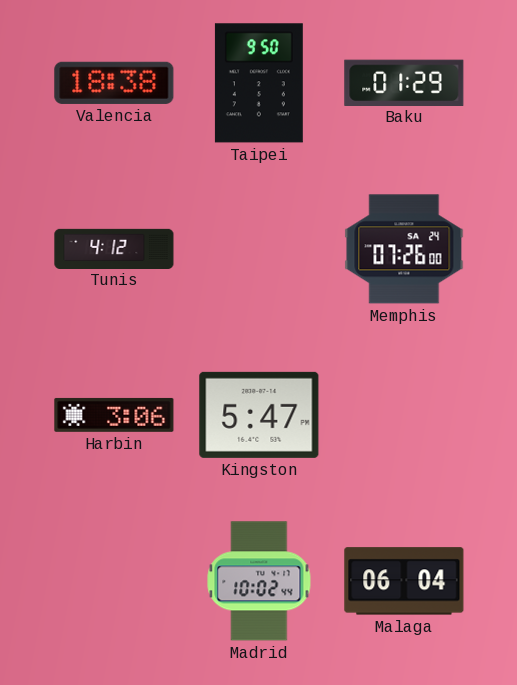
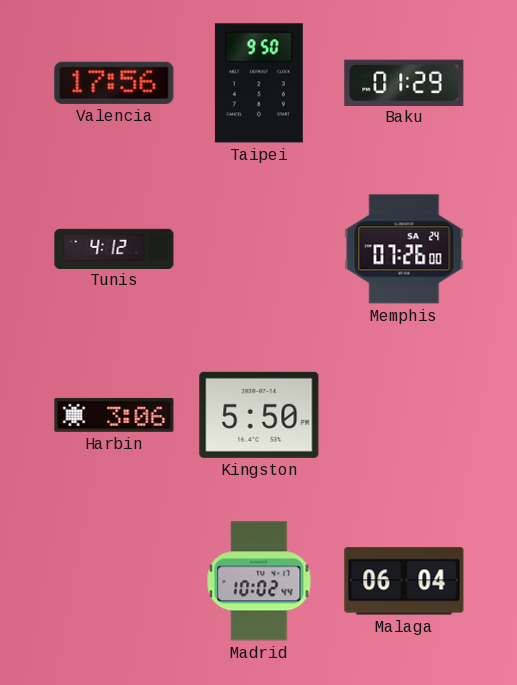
Valencia: 18:38 -> 17:56
Kingston: 5:47 -> 5:50
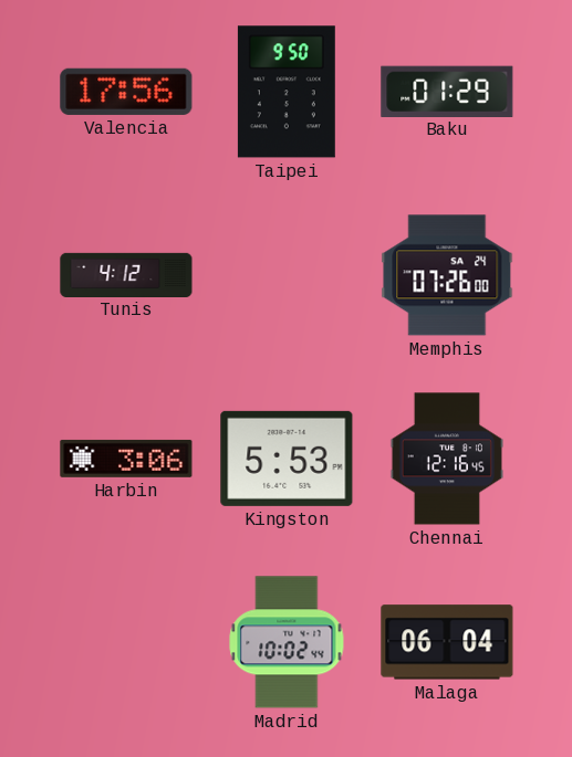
Kingston: 5:50 -> 5:53
Chennai: none -> 12:16
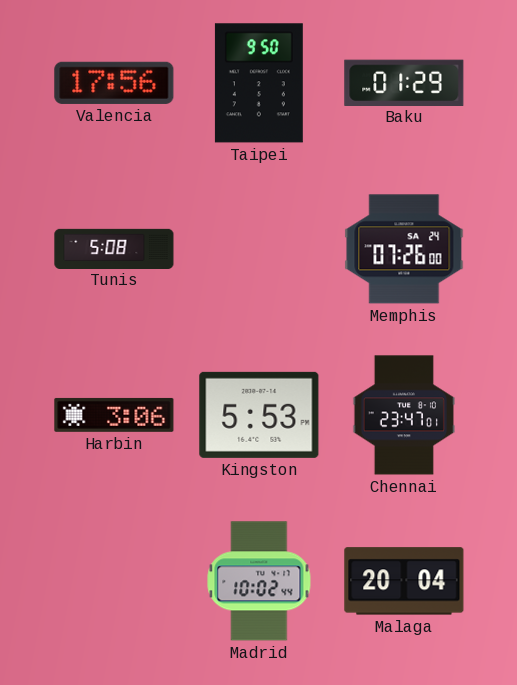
Tunis: 4:12 -> 5:08
Chennai: 12:16 -> 23:47
Malaga: 06:04 -> 20:04
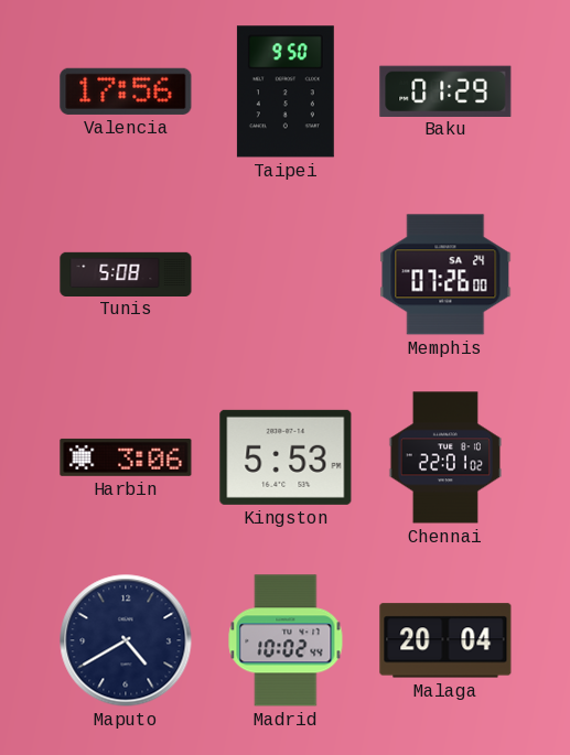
Chennai: 23:47 -> 22:01
Maputo: none -> 4:40
